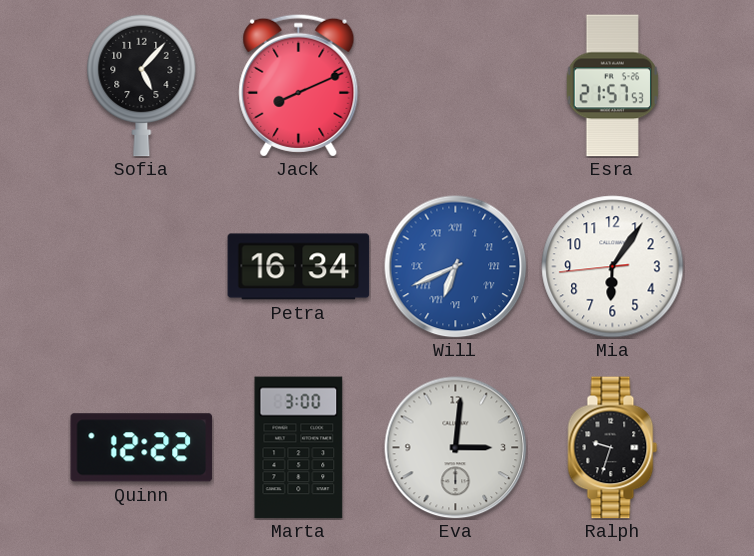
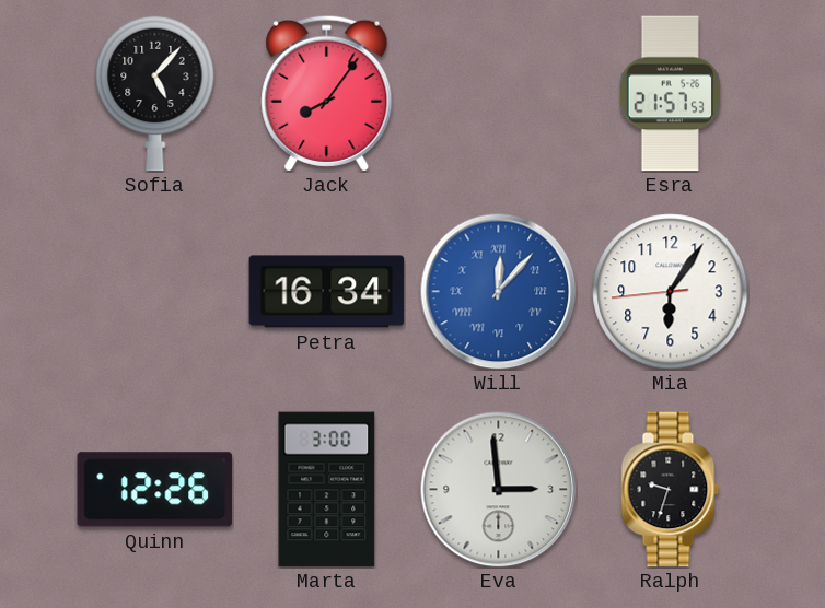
Jack: 8:11 -> 8:06
Will: 6:41 -> 12:07
Quinn: 12:22 -> 12:26
Eva: 3:01 -> 2:59
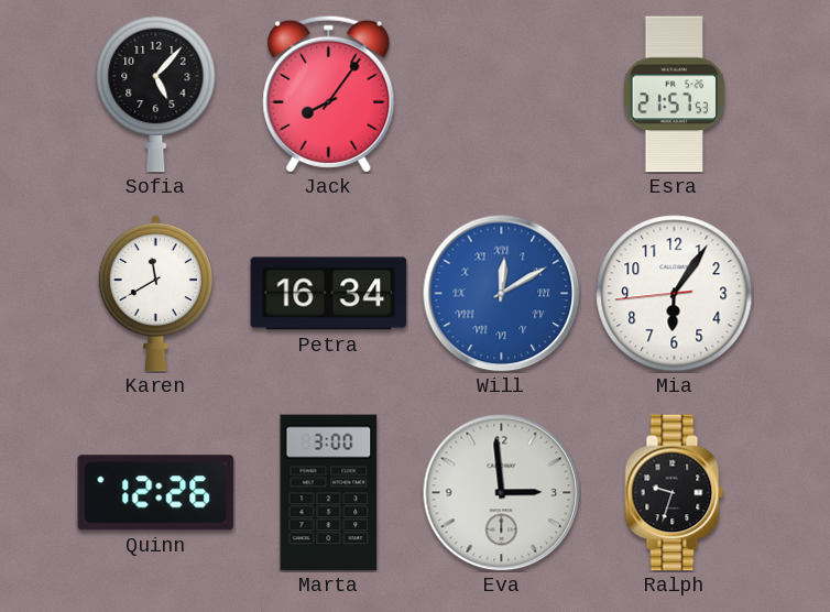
Karen: none -> 11:40
Will: 12:07 -> 12:10
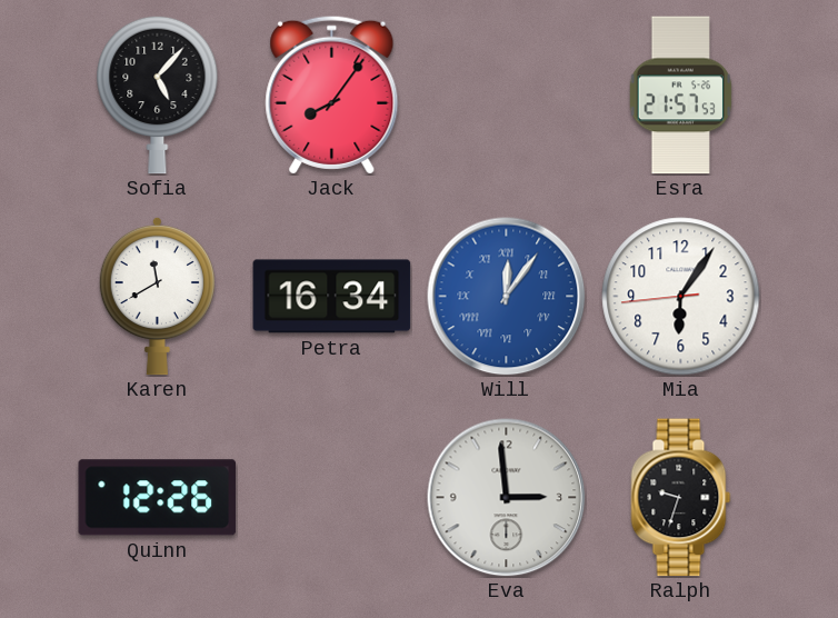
Will: 12:10 -> 12:06
Marta: 3:00 -> none
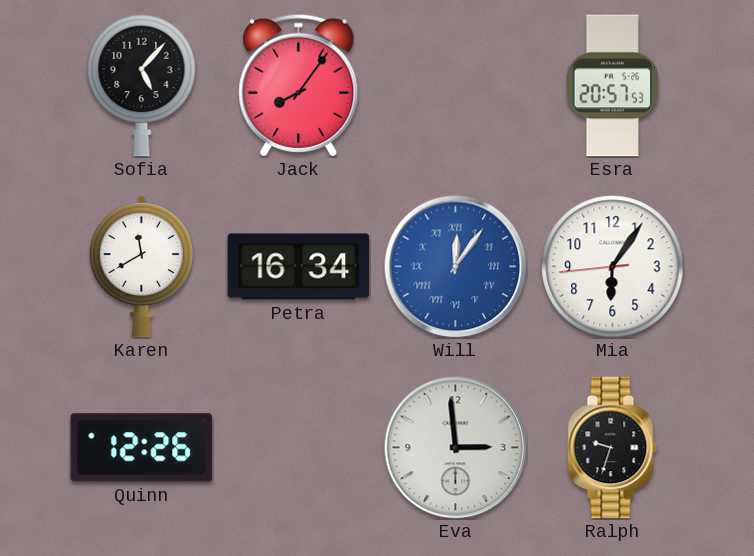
Esra: 21:57 -> 20:57
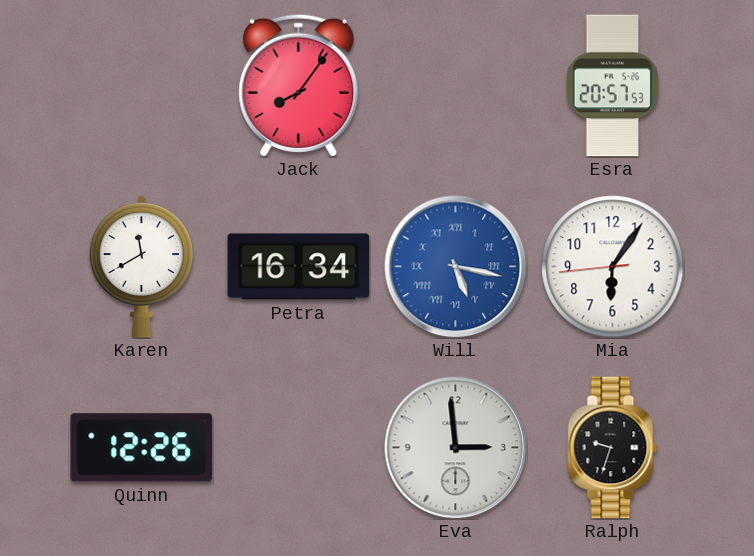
Sofia: 5:07 -> none
Will: 12:06 -> 5:17
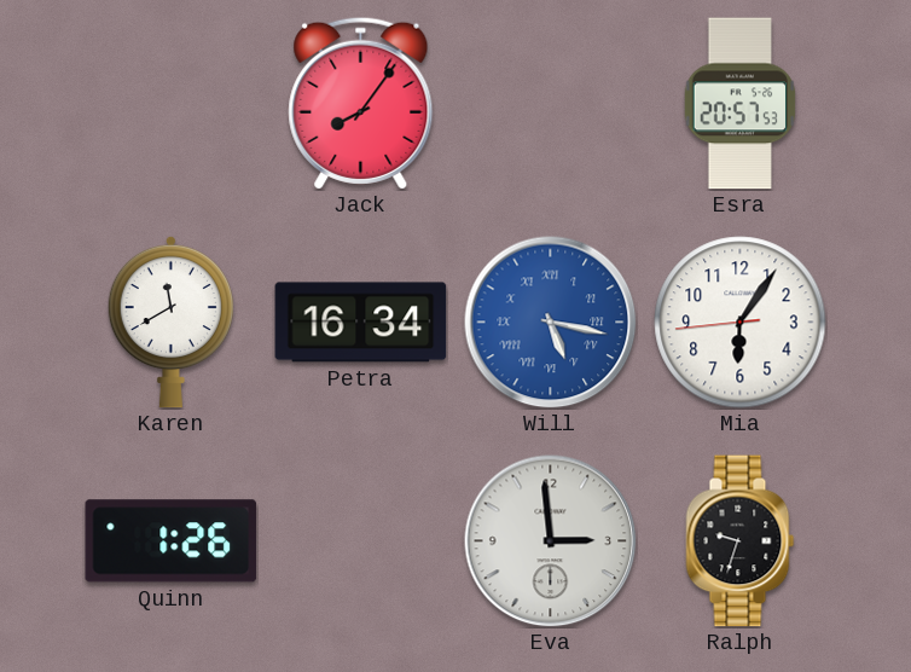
Quinn: 12:26 -> 1:26
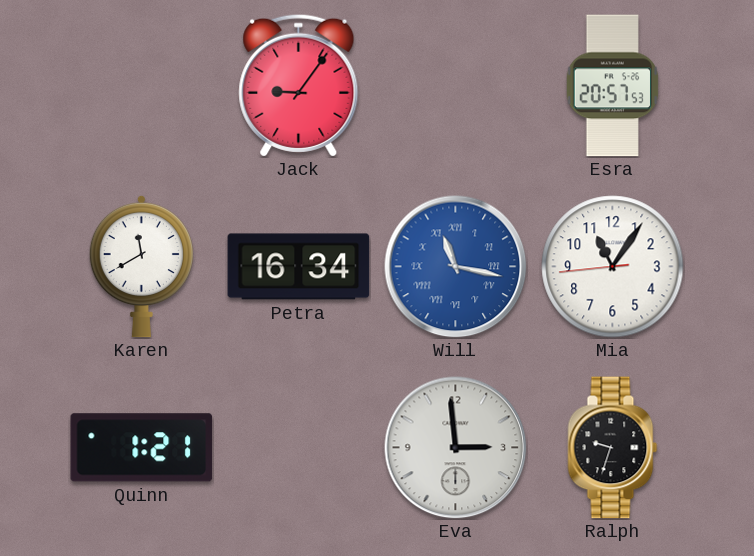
Jack: 8:06 -> 9:06
Will: 5:17 -> 11:17
Mia: 6:05 -> 11:05
Quinn: 1:26 -> 1:21
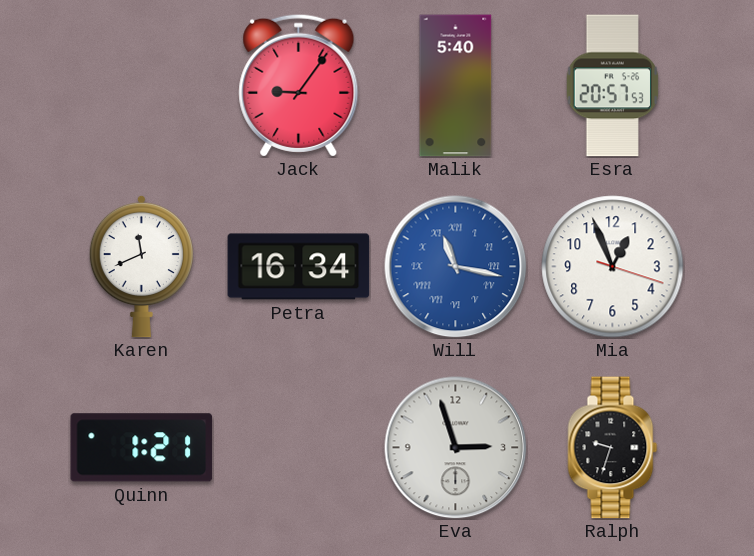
Malik: none -> 5:40
Karen: 11:40 -> 11:41
Mia: 11:05 -> 12:56
Eva: 2:59 -> 2:57
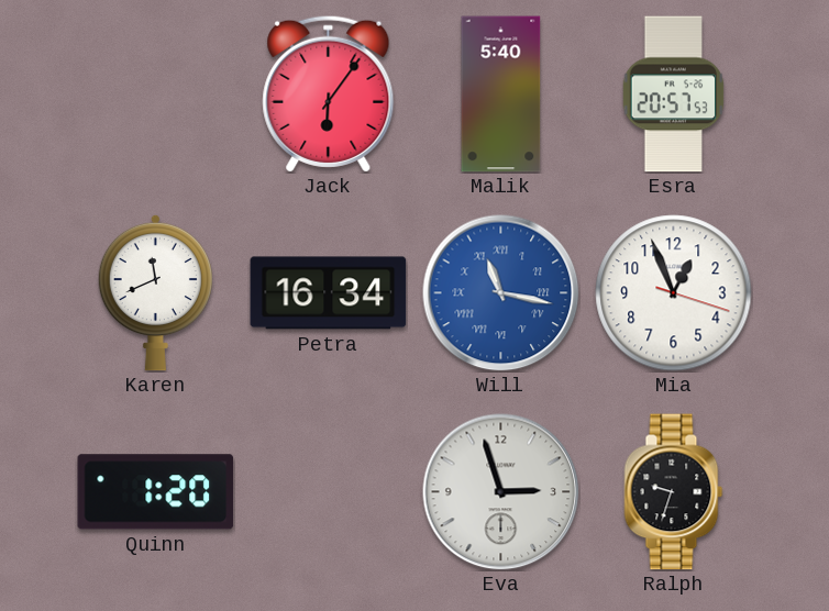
Jack: 9:06 -> 6:06
Quinn: 1:21 -> 1:20
